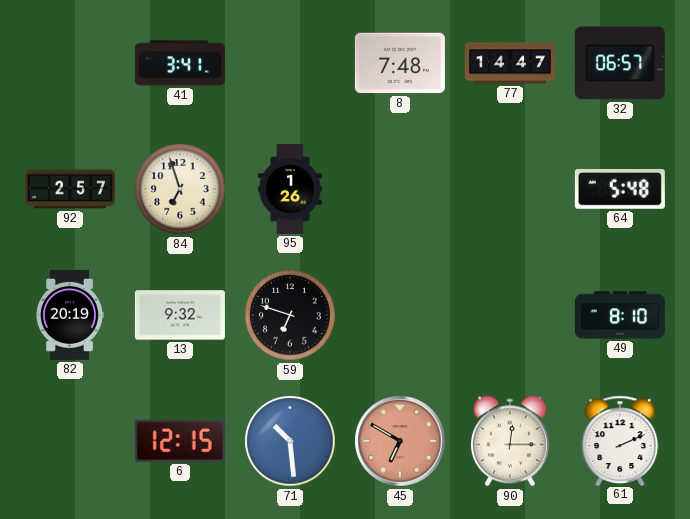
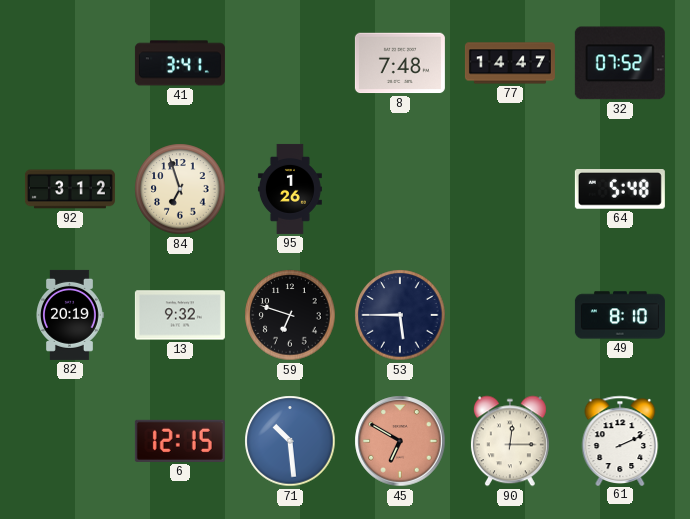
32: 06:57 -> 07:52
92: 2:57 -> 3:12
53: none -> 5:45
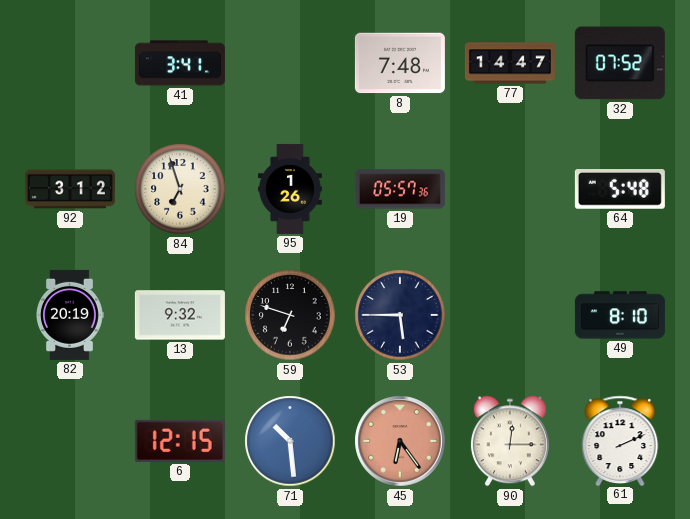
19: none -> 05:57
45: 6:50 -> 6:24
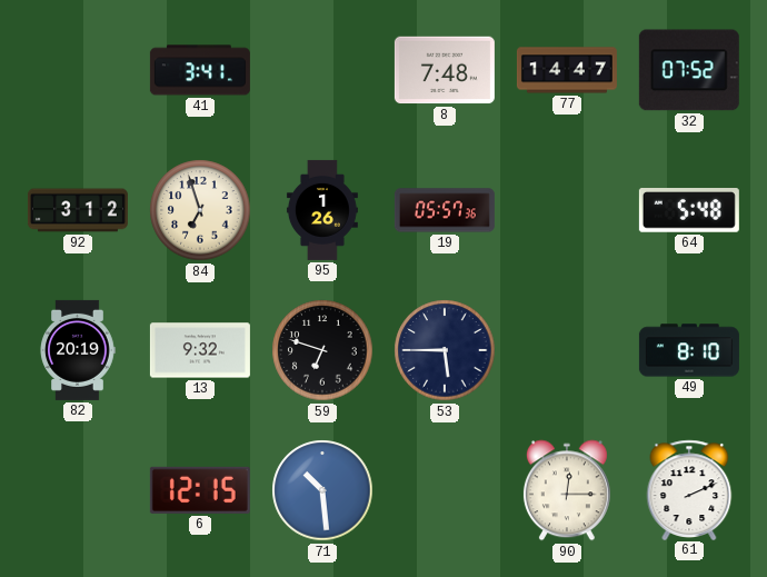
45: 6:24 -> none
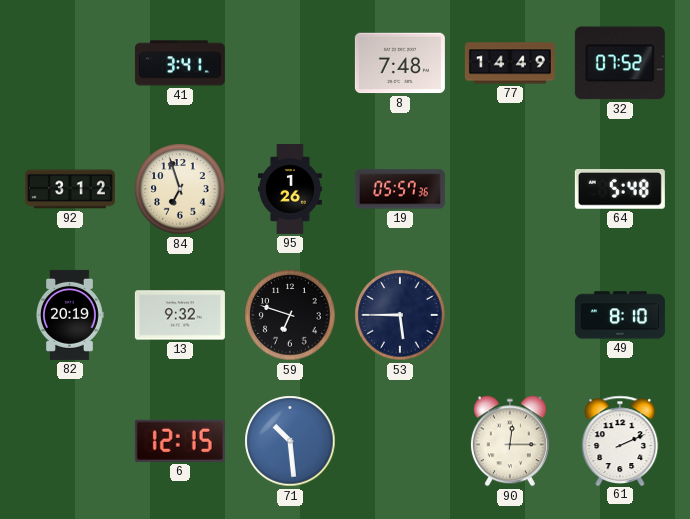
77: 14:47 -> 14:49
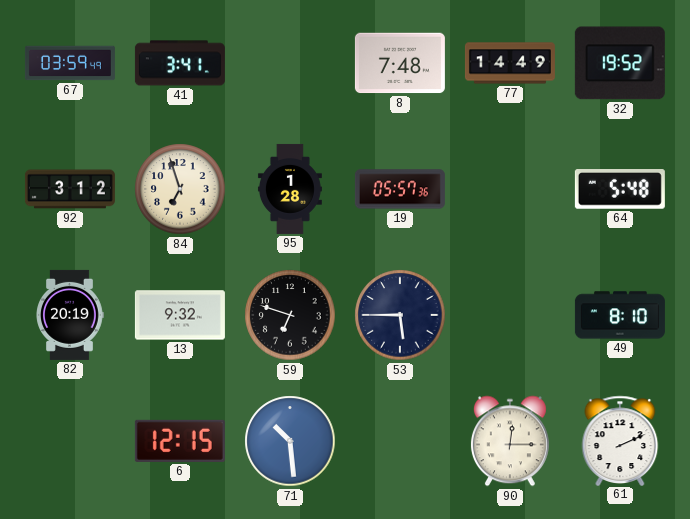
67: none -> 03:59
32: 07:52 -> 19:52
95: 1:26 -> 1:28
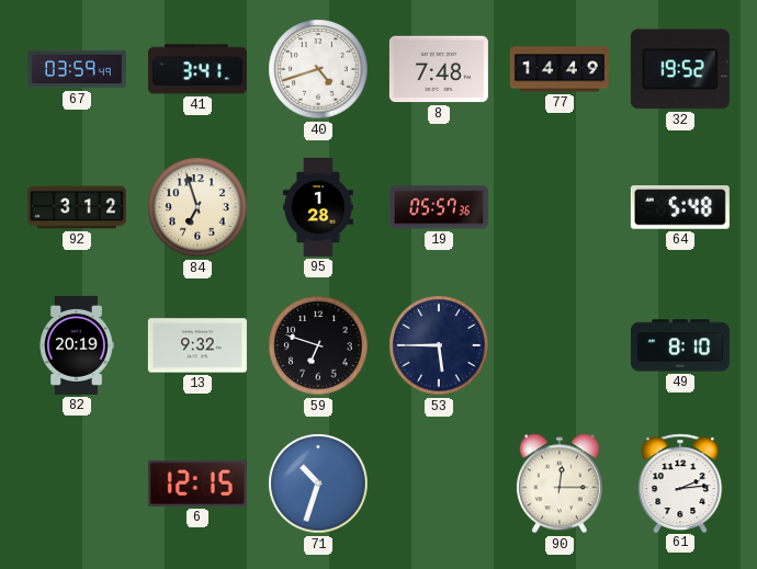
40: none -> 4:42
71: 10:29 -> 10:33
61: 2:11 -> 2:14
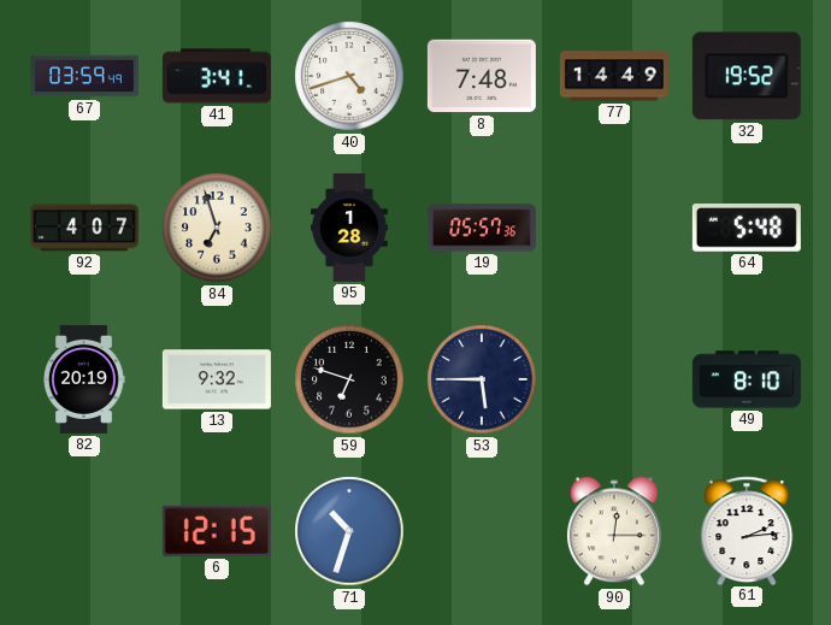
92: 3:12 -> 4:07
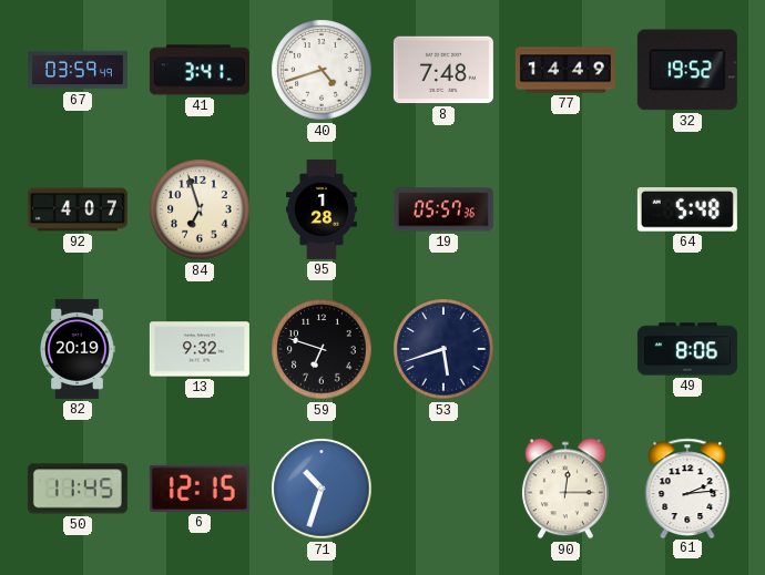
53: 5:45 -> 5:42
49: 8:10 -> 8:06
50: none -> 11:45
